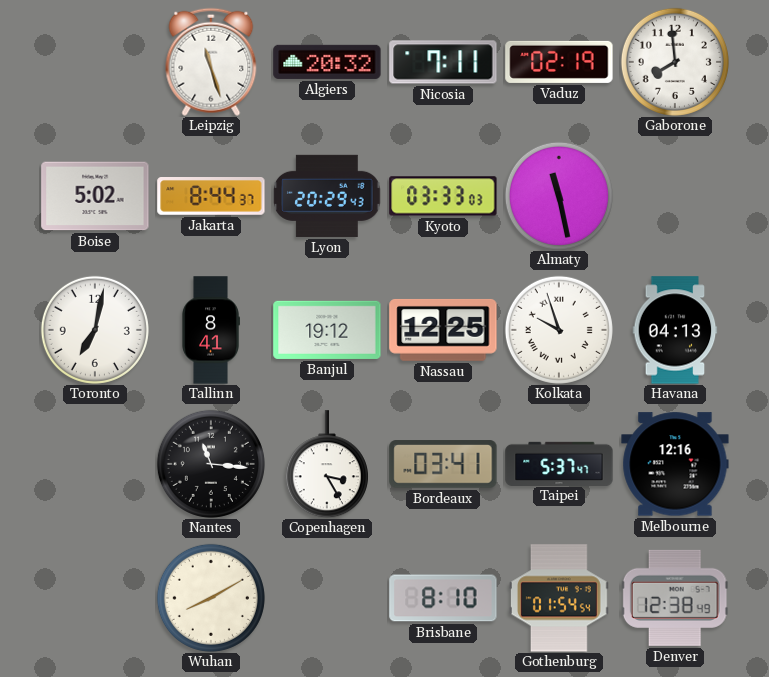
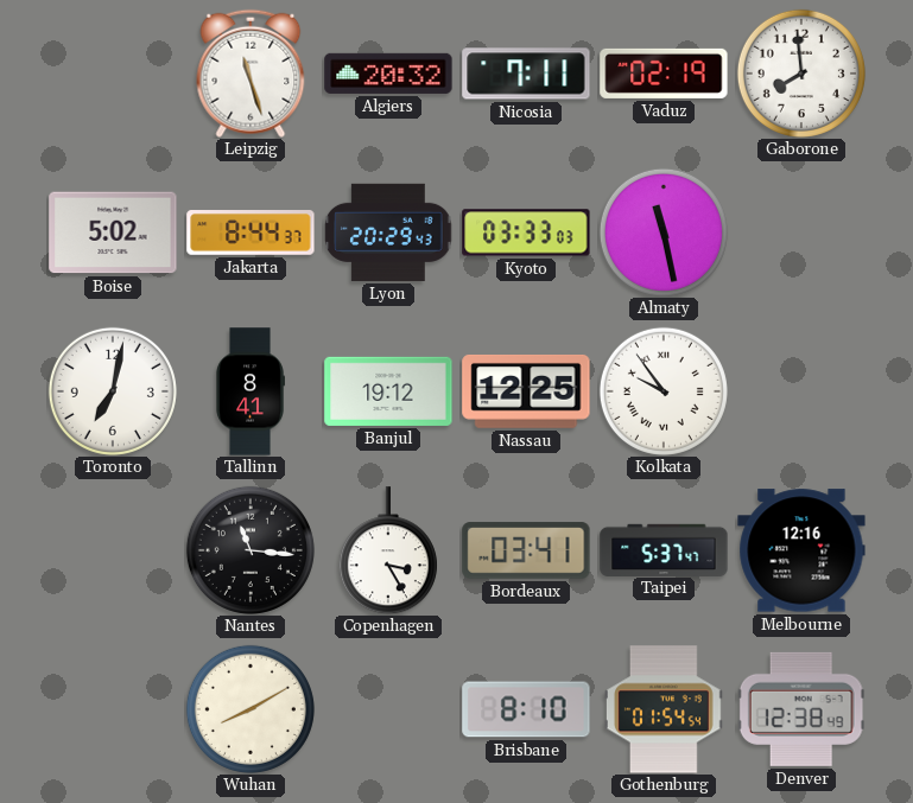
Kolkata: 9:57 -> 9:54
Havana: 04:13 -> none
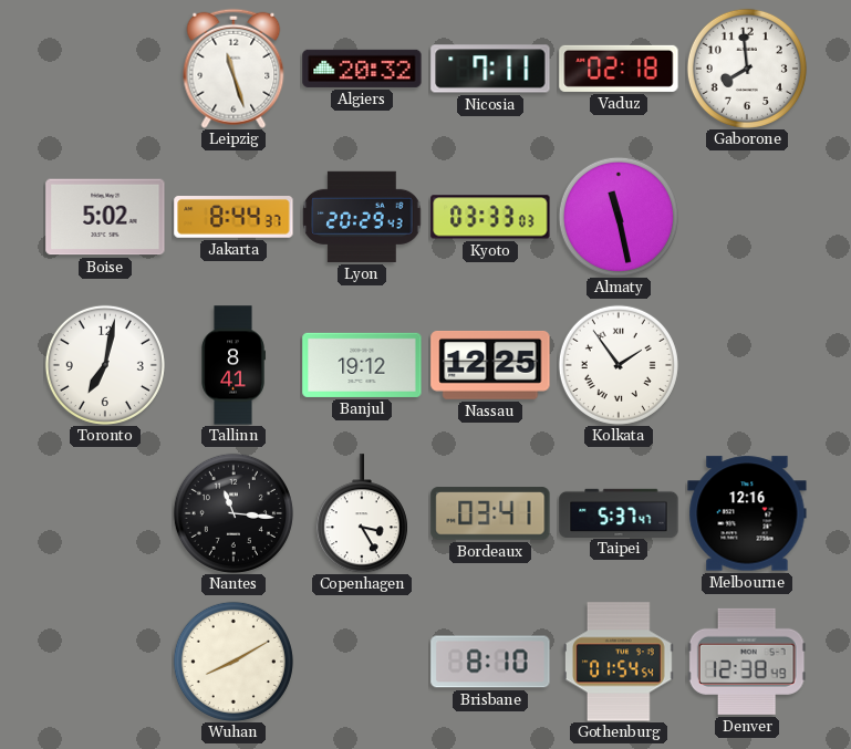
Vaduz: 02:19 -> 02:18
Kolkata: 9:54 -> 1:54
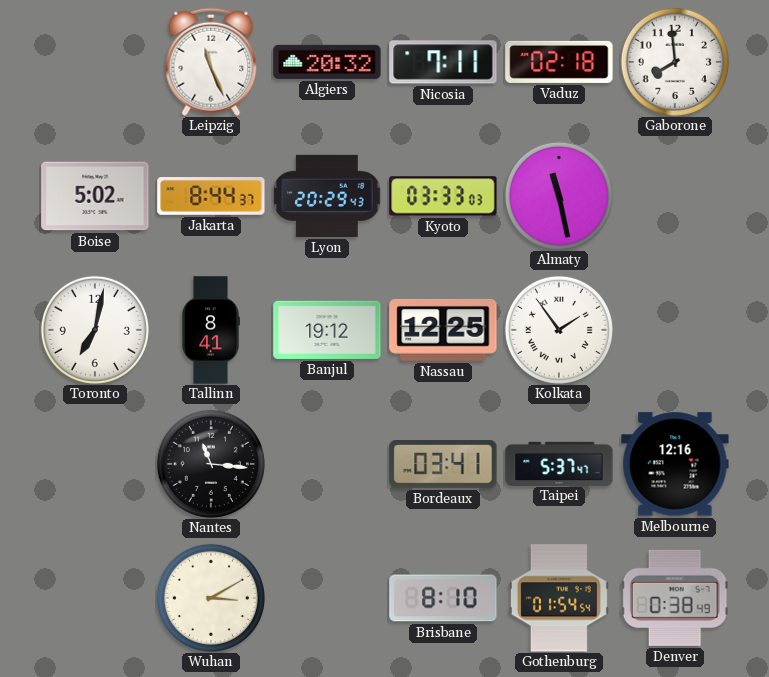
Leipzig: 11:27 -> 11:26
Copenhagen: 3:25 -> none
Wuhan: 8:10 -> 3:10
Denver: 12:38 -> 0:38
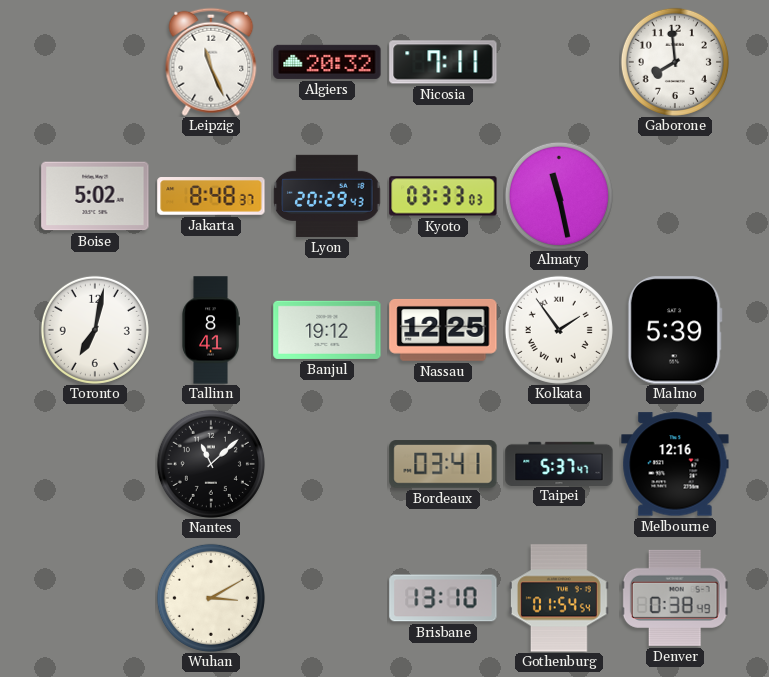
Vaduz: 02:18 -> none
Jakarta: 8:44 -> 8:48
Malmo: none -> 5:39
Nantes: 11:16 -> 11:08
Brisbane: 8:10 -> 13:10
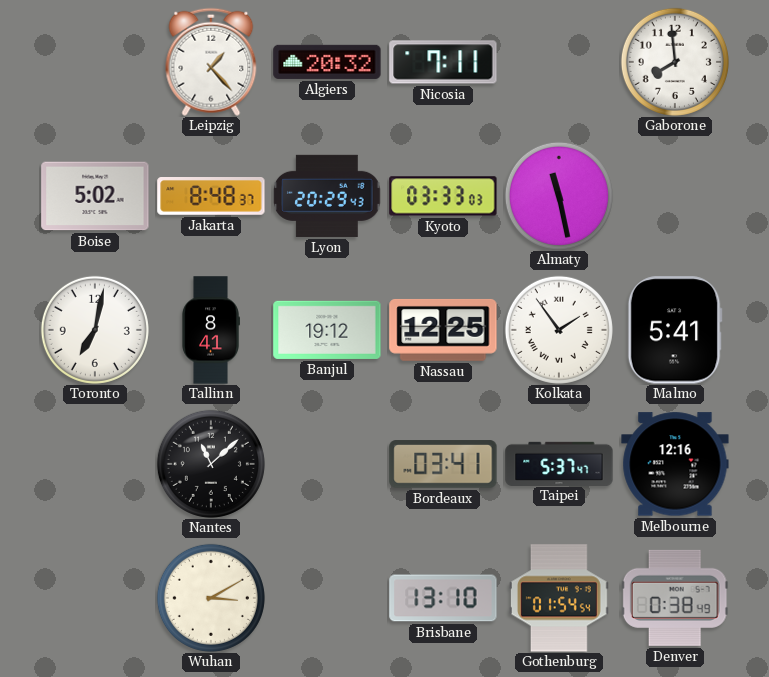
Leipzig: 11:26 -> 1:23
Malmo: 5:39 -> 5:41
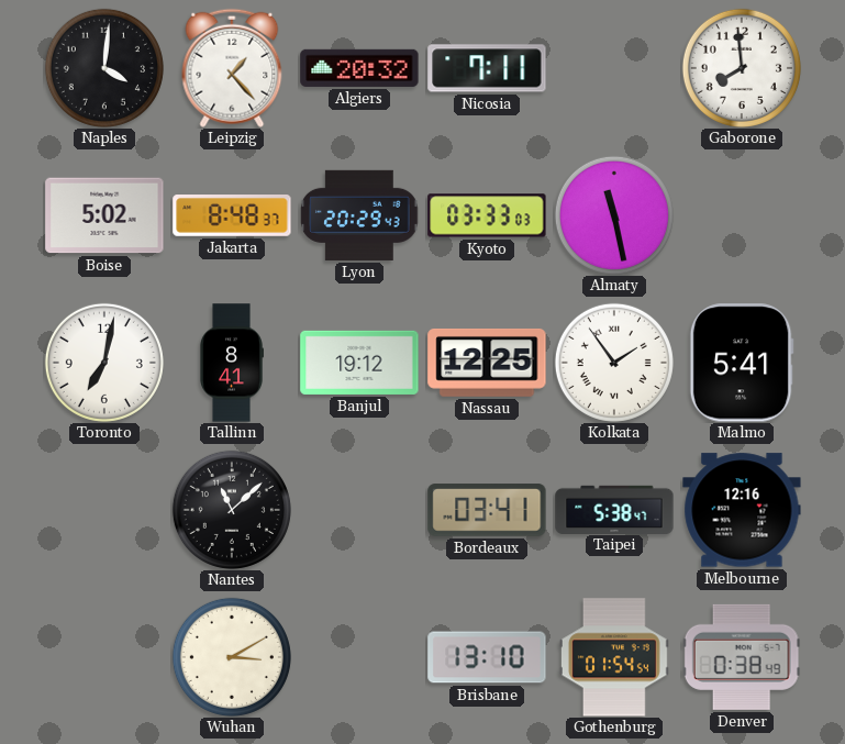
Naples: none -> 4:01
Taipei: 5:37 -> 5:38
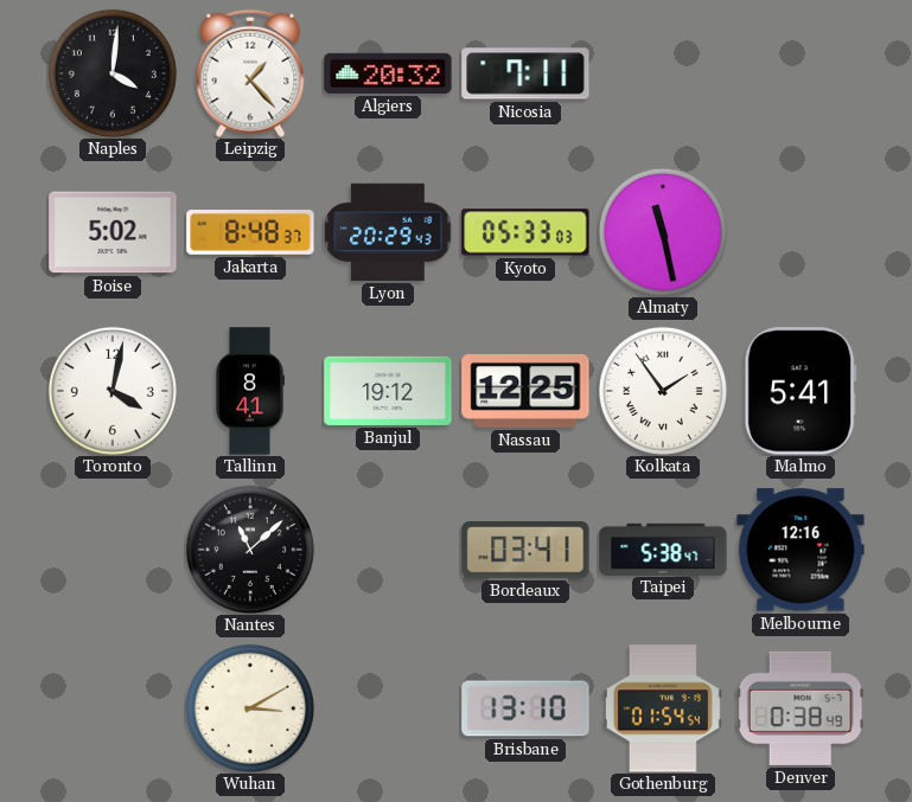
Gaborone: 7:59 -> none
Kyoto: 03:33 -> 05:33
Toronto: 7:02 -> 4:02
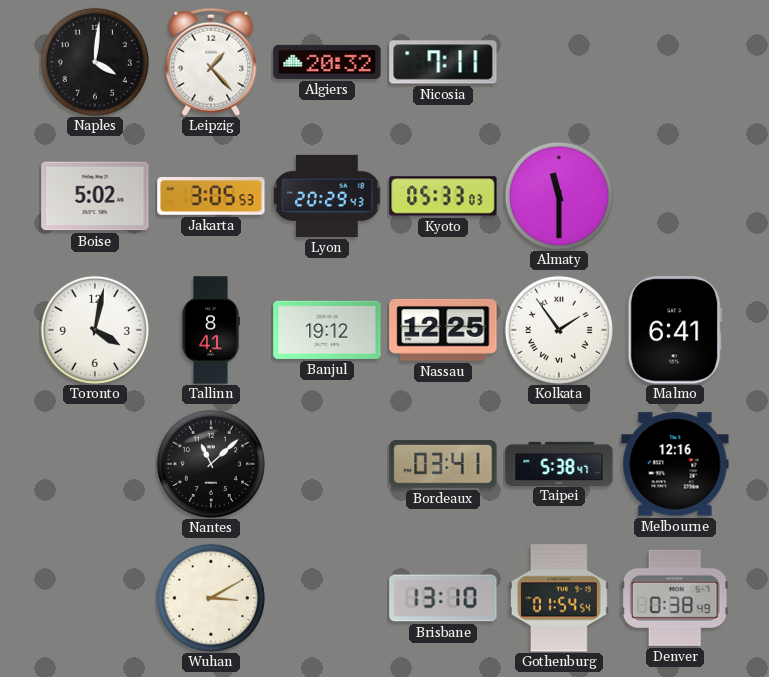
Jakarta: 8:48 -> 3:05
Almaty: 11:28 -> 11:30
Malmo: 5:41 -> 6:41
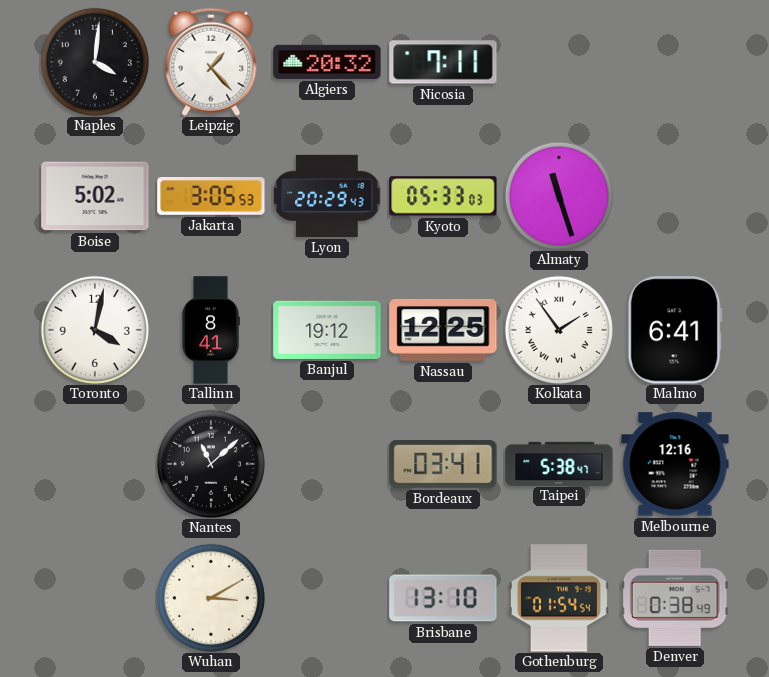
Almaty: 11:30 -> 11:27
